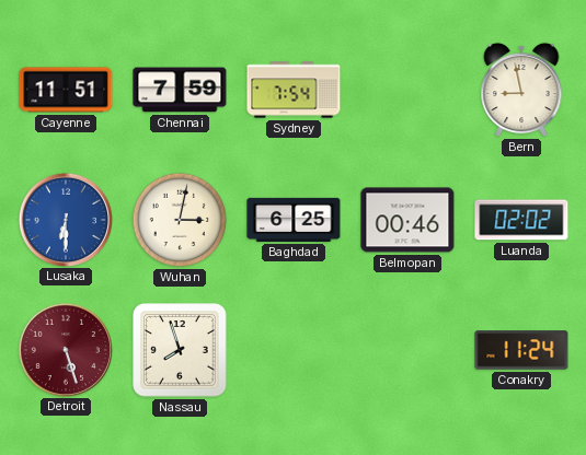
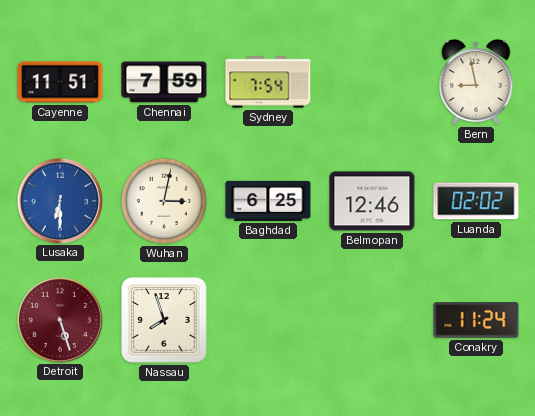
Belmopan: 00:46 -> 12:46
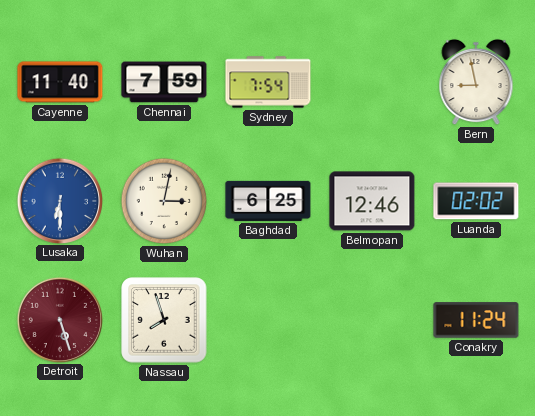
Cayenne: 11:51 -> 11:40
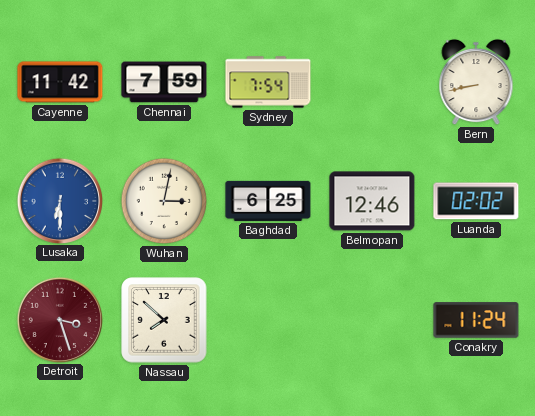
Cayenne: 11:40 -> 11:42
Bern: 8:58 -> 8:43
Detroit: 5:27 -> 3:27
Nassau: 7:57 -> 7:52
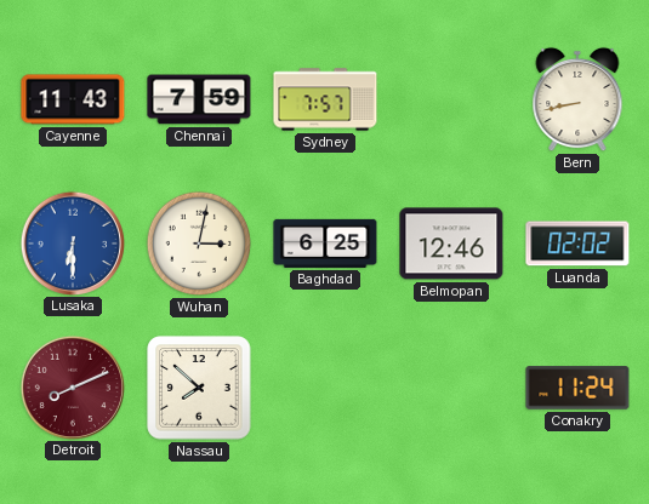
Cayenne: 11:42 -> 11:43
Sydney: 7:54 -> 7:57
Detroit: 3:27 -> 8:11
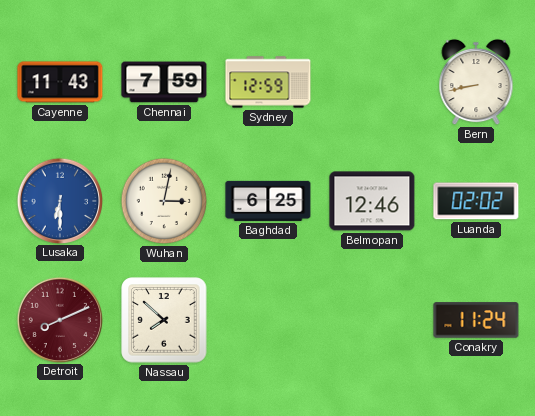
Sydney: 7:57 -> 12:59
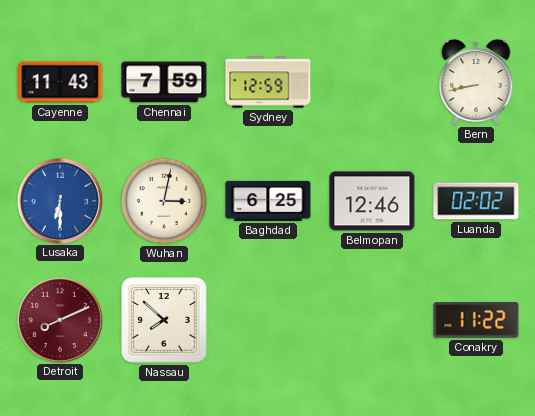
Conakry: 11:24 -> 11:22
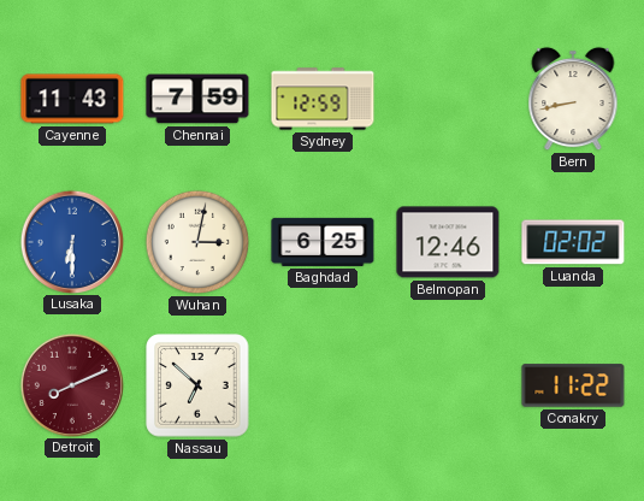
Nassau: 7:52 -> 6:52
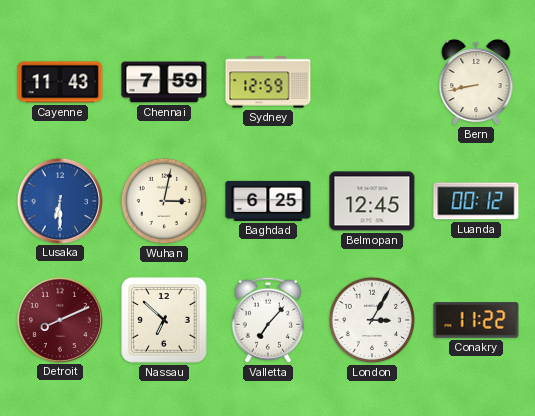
Belmopan: 12:46 -> 12:45
Luanda: 02:02 -> 00:12
Valletta: none -> 7:07
London: none -> 3:05
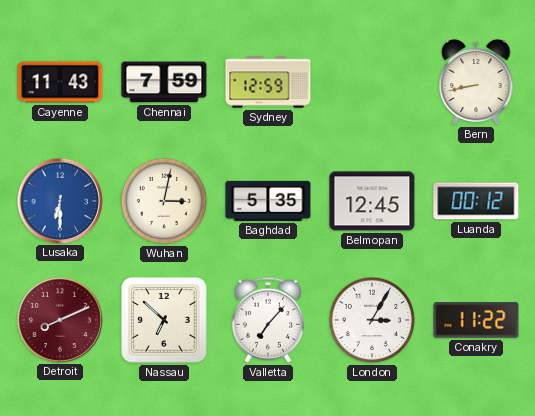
Baghdad: 6:25 -> 5:35
